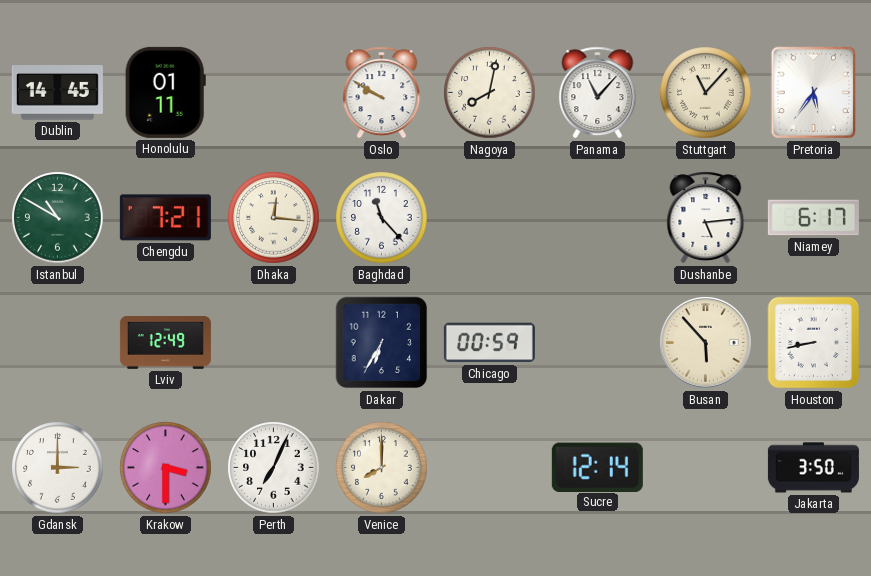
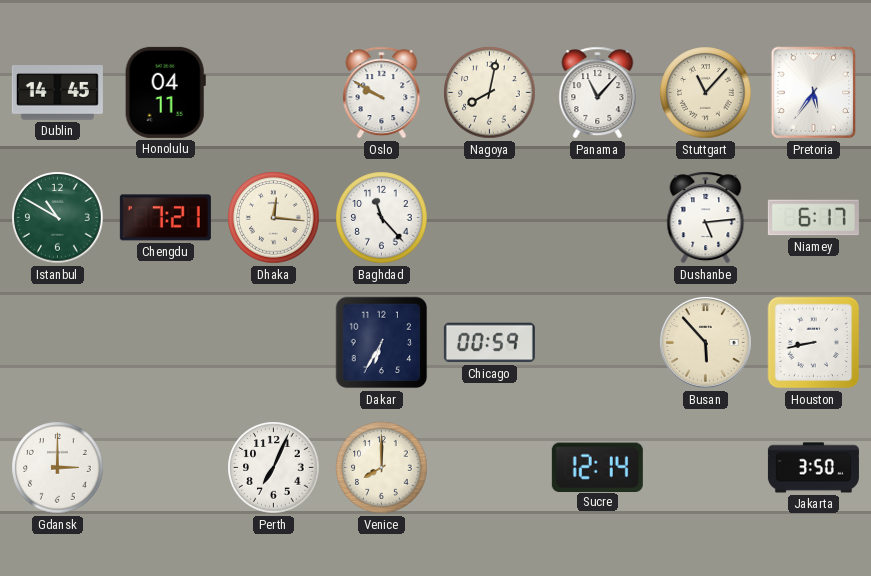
Honolulu: 01:11 -> 04:11
Lviv: 12:49 -> none
Krakow: 3:30 -> none
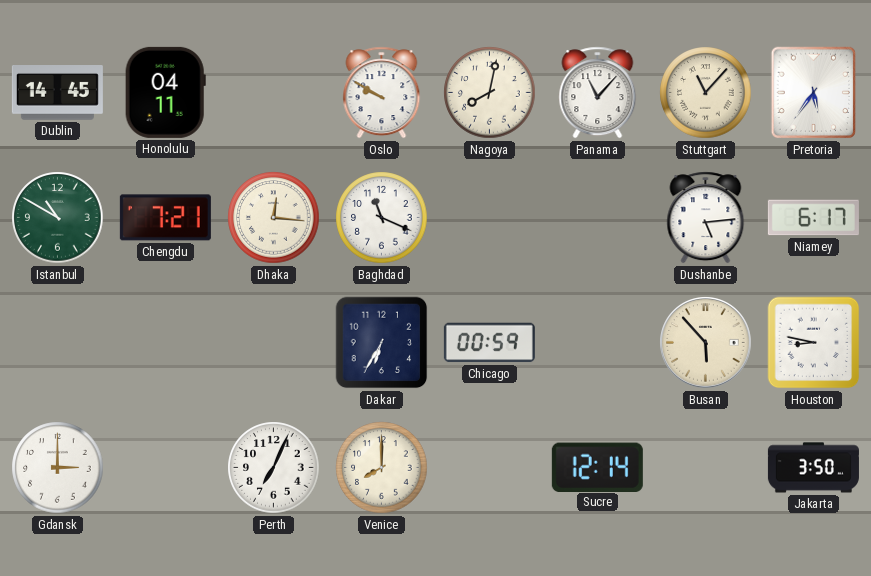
Baghdad: 11:23 -> 11:19
Houston: 8:43 -> 8:47
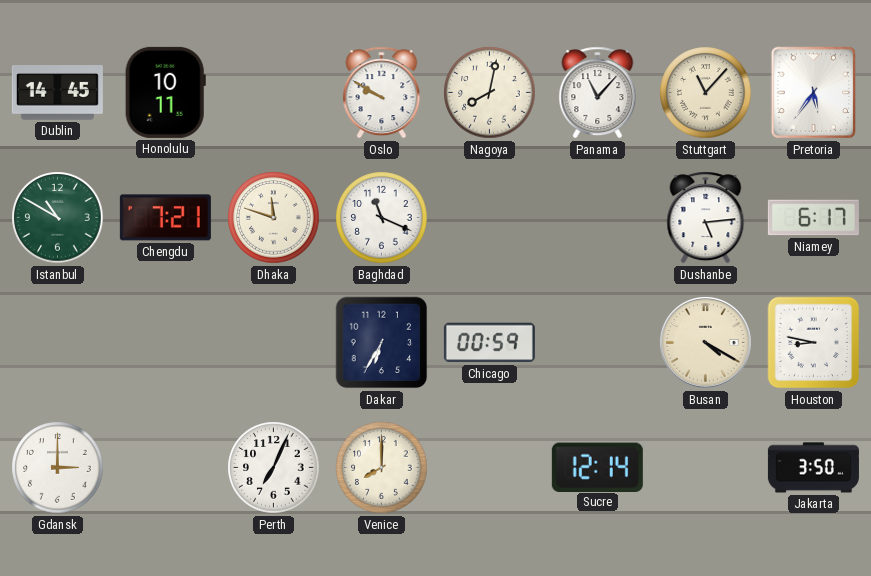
Honolulu: 04:11 -> 10:11
Dhaka: 12:16 -> 11:48
Busan: 5:53 -> 4:20
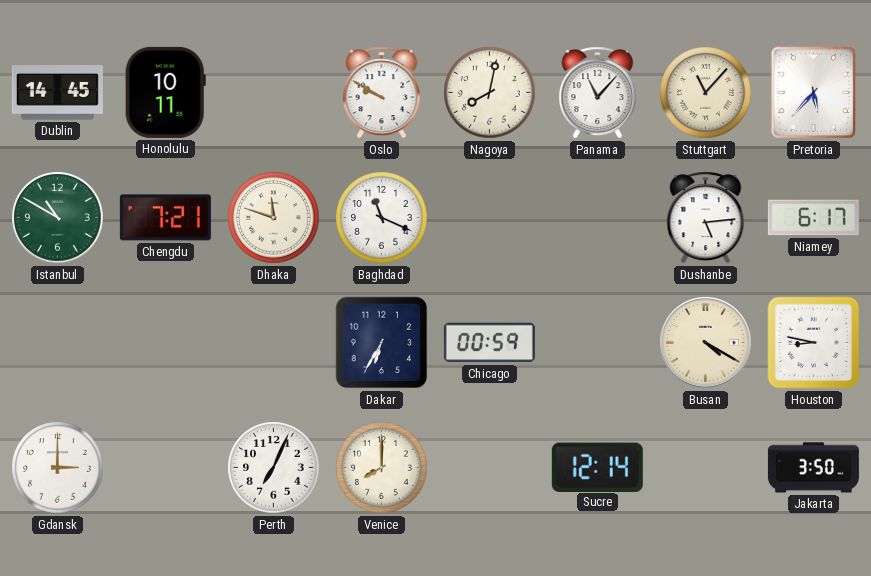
Pretoria: 5:36 -> 5:37
